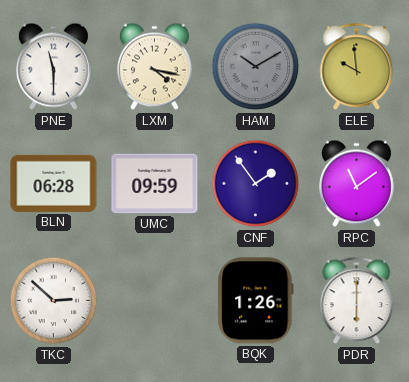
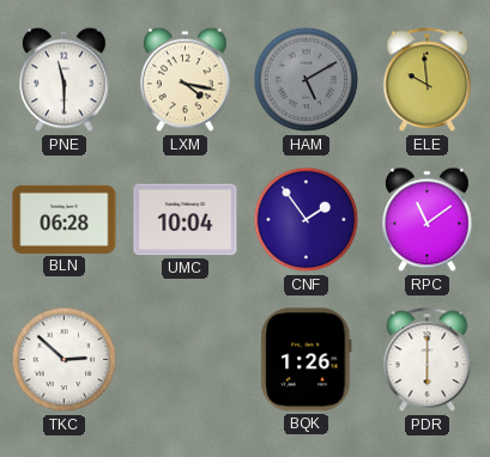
HAM: 10:10 -> 5:10
UMC: 09:59 -> 10:04
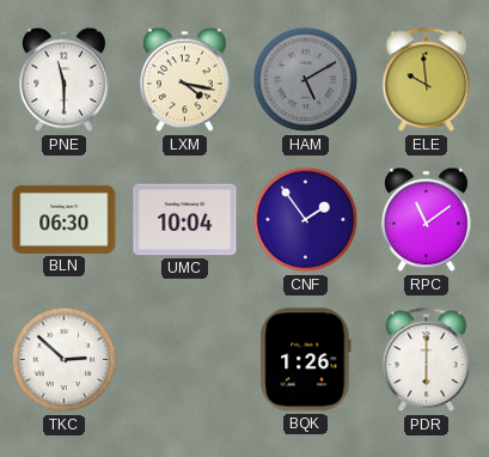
BLN: 06:28 -> 06:30
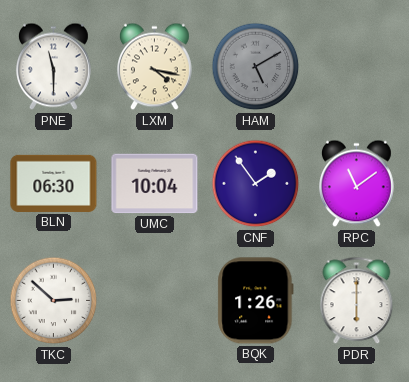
ELE: 9:59 -> none
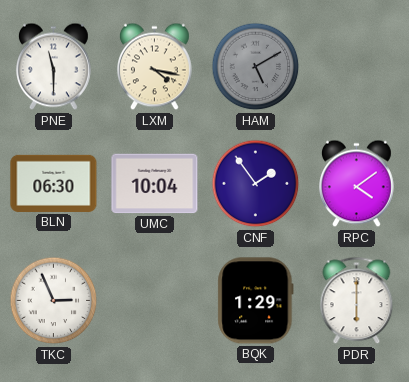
RPC: 11:09 -> 4:09
TKC: 2:52 -> 2:56
BQK: 1:26 -> 1:29
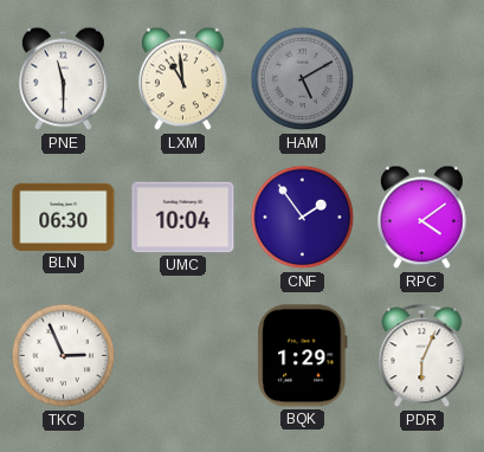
LXM: 4:17 -> 10:59
PDR: 6:00 -> 6:04
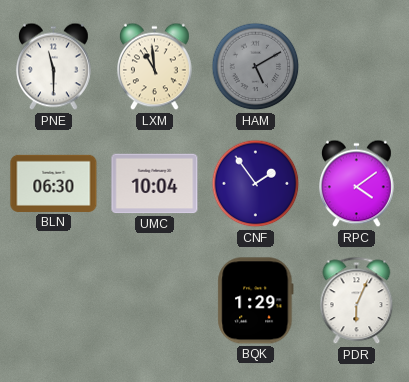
TKC: 2:56 -> none
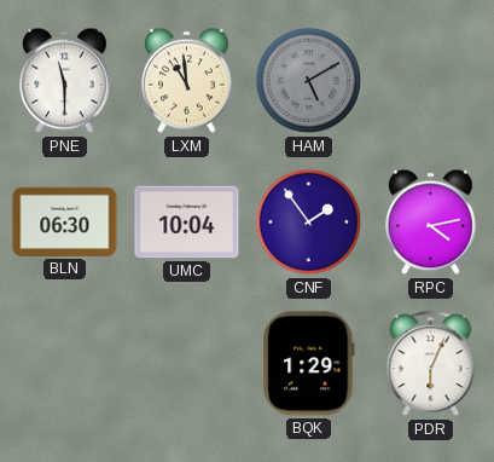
RPC: 4:09 -> 4:13
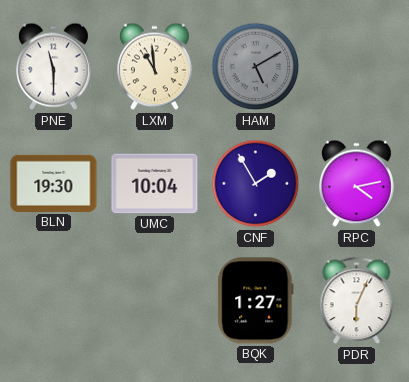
BLN: 06:30 -> 19:30
CNF: 1:54 -> 1:55
BQK: 1:29 -> 1:27
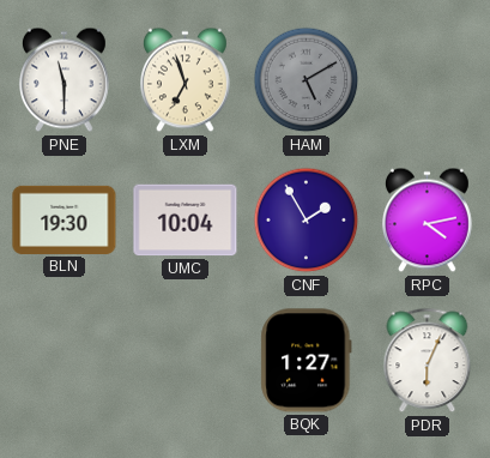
LXM: 10:59 -> 6:57
